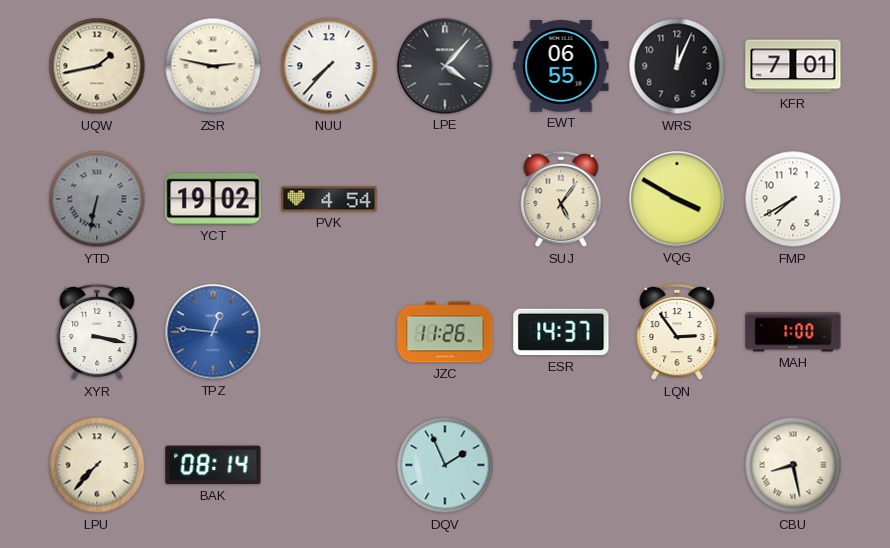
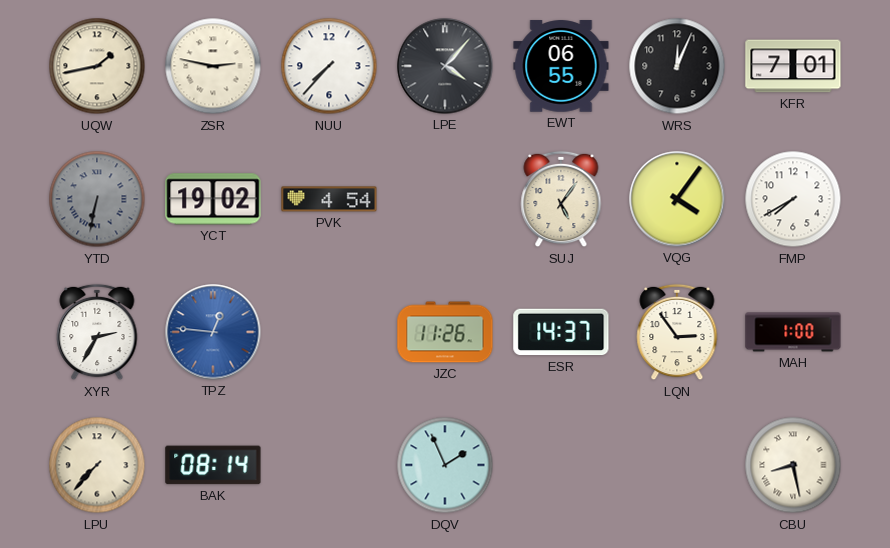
VQG: 3:50 -> 4:06
XYR: 3:17 -> 2:35
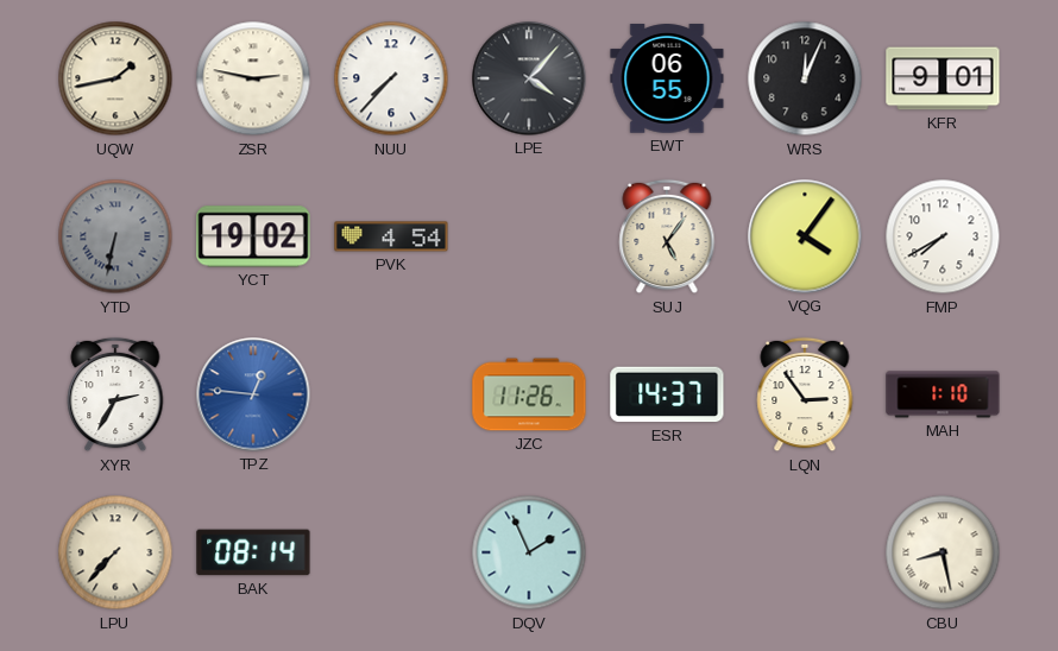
KFR: 7:01 -> 9:01
MAH: 1:00 -> 1:10
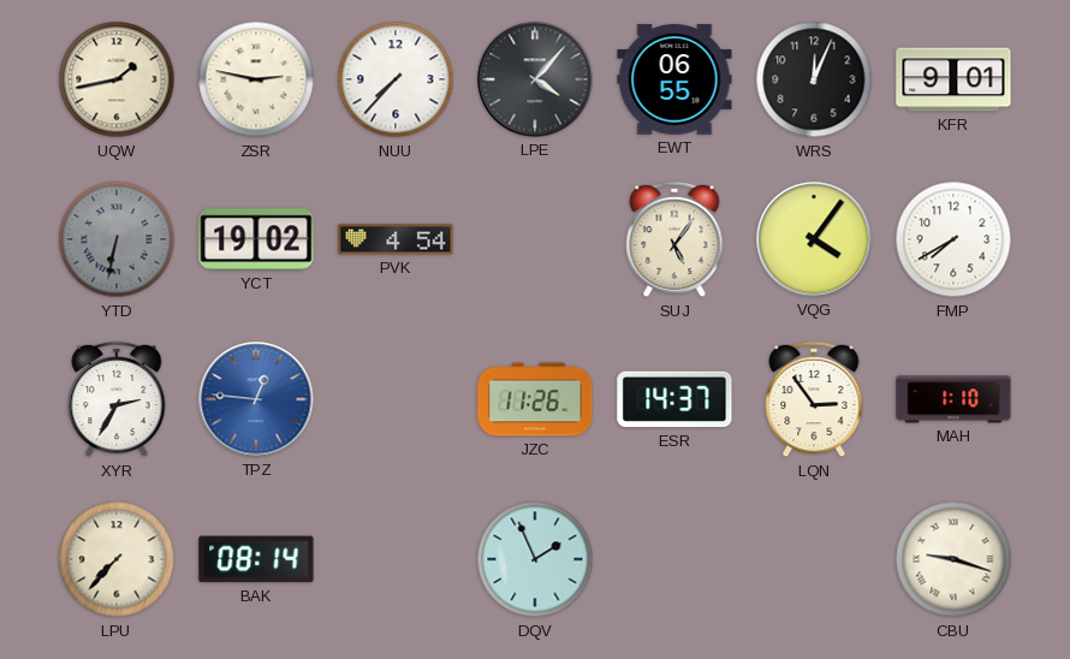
CBU: 8:28 -> 9:18
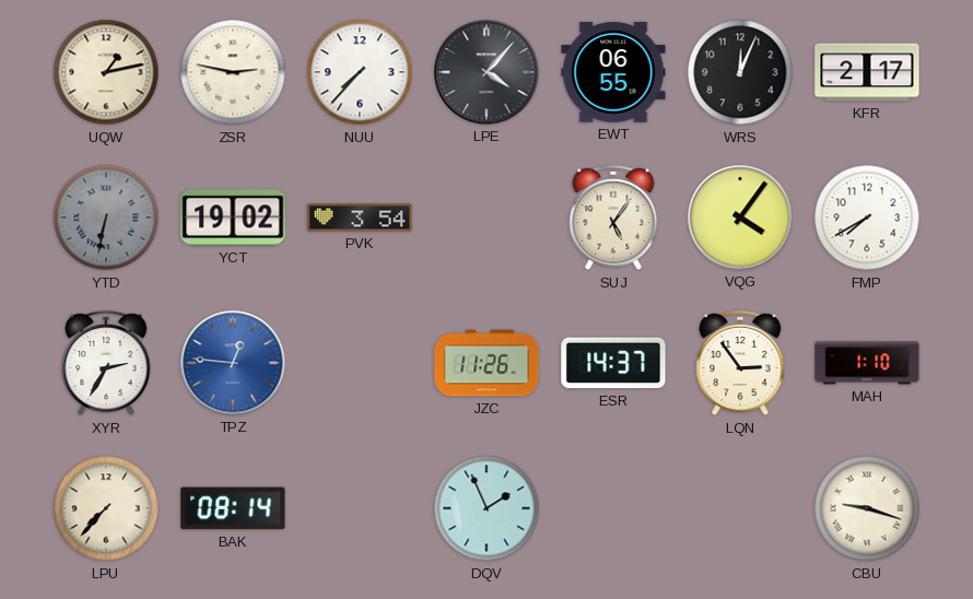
UQW: 1:43 -> 1:13
KFR: 9:01 -> 2:17
PVK: 4:54 -> 3:54
